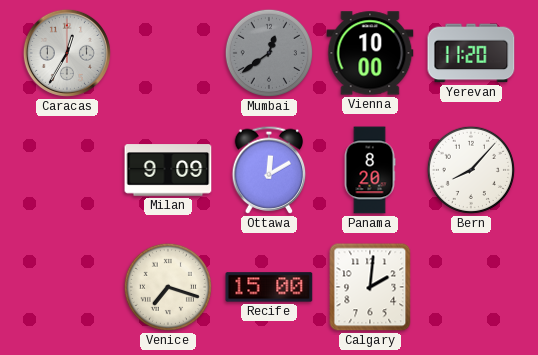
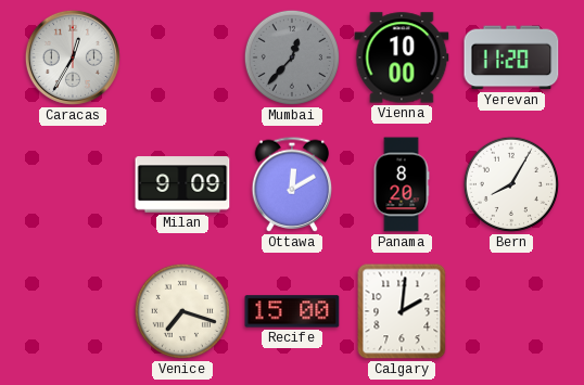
Mumbai: 12:39 -> 12:37
Bern: 8:07 -> 8:05
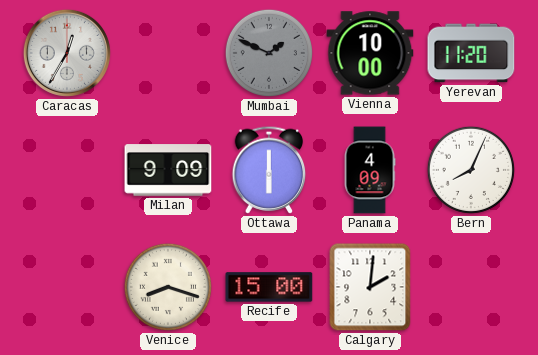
Mumbai: 12:37 -> 1:49
Ottawa: 12:10 -> 6:00
Panama: 8:20 -> 4:09
Bern: 8:05 -> 8:04
Venice: 7:18 -> 8:18
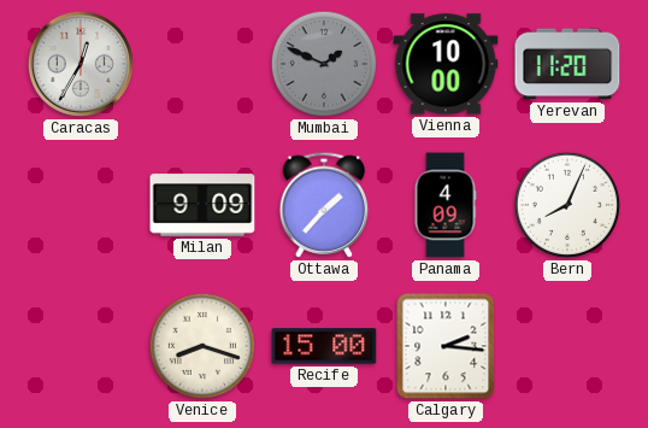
Ottawa: 6:00 -> 1:37
Calgary: 2:01 -> 2:16
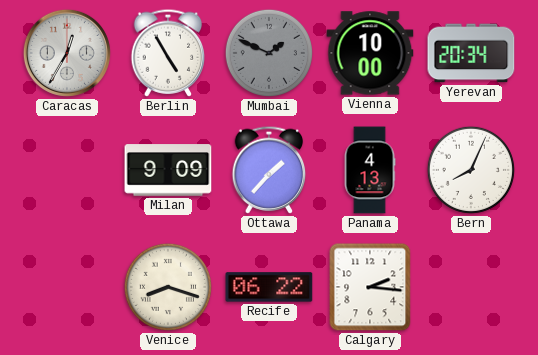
Berlin: none -> 4:55
Yerevan: 11:20 -> 20:34
Panama: 4:09 -> 4:13
Recife: 15:00 -> 06:22
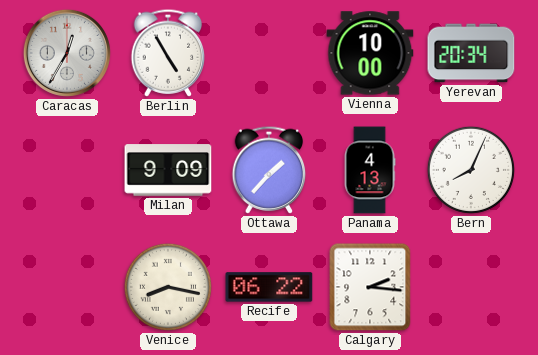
Mumbai: 1:49 -> none
Venice: 8:18 -> 8:17
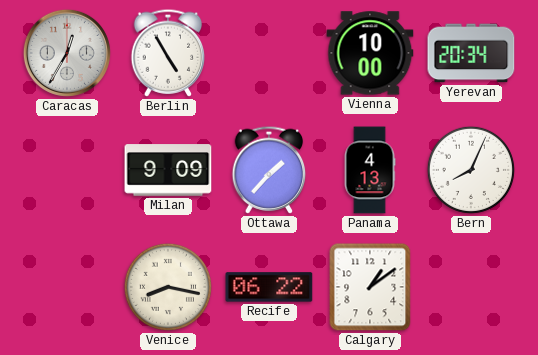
Calgary: 2:16 -> 1:09
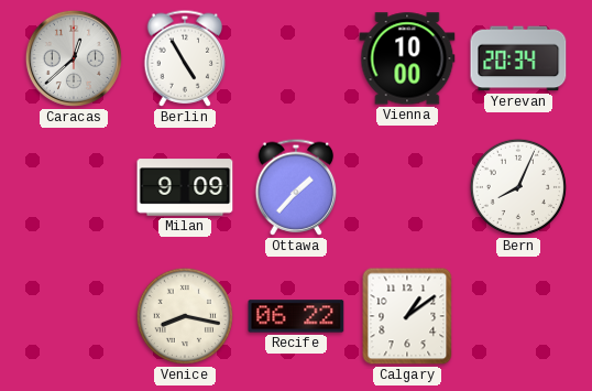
Caracas: 12:35 -> 12:38
Panama: 4:13 -> none
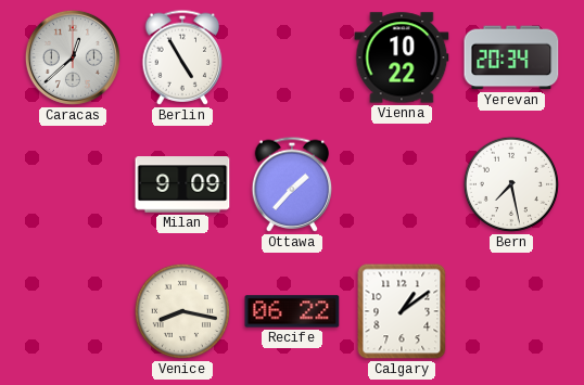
Vienna: 10:00 -> 10:22
Bern: 8:04 -> 7:28
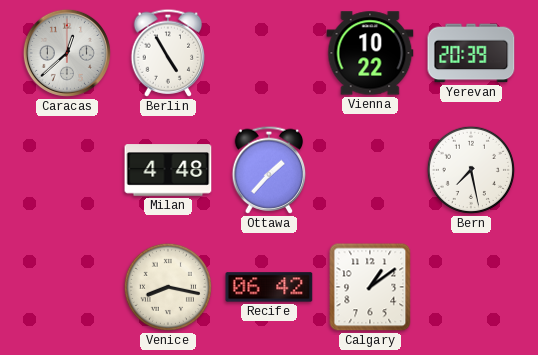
Yerevan: 20:34 -> 20:39
Milan: 9:09 -> 4:48
Recife: 06:22 -> 06:42
